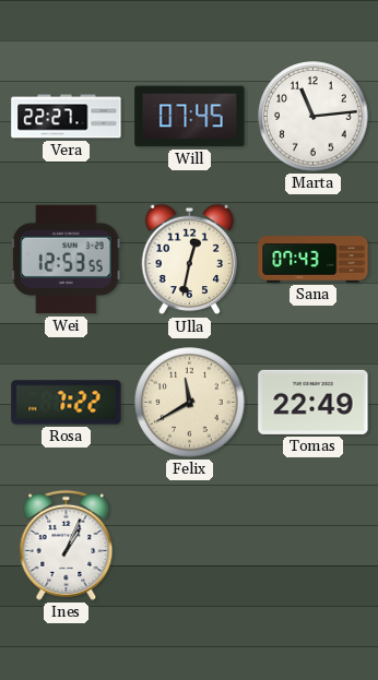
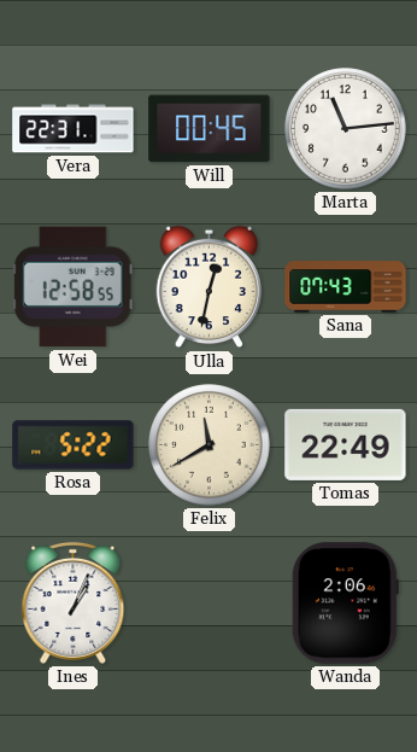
Vera: 22:27 -> 22:31
Will: 07:45 -> 00:45
Wei: 12:53 -> 12:58
Rosa: 7:22 -> 5:22
Wanda: none -> 2:06
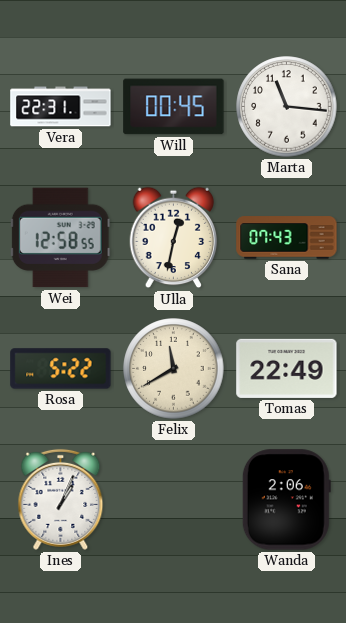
Marta: 11:14 -> 11:16
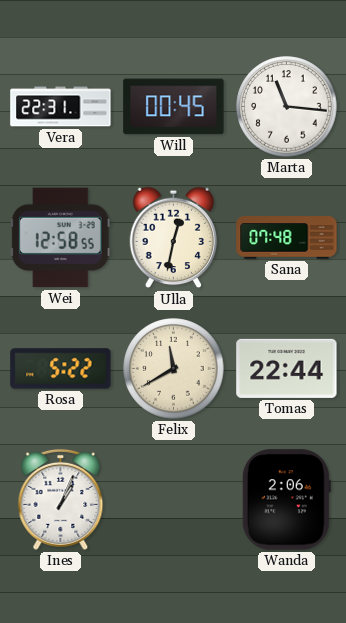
Sana: 07:43 -> 07:48
Tomas: 22:49 -> 22:44
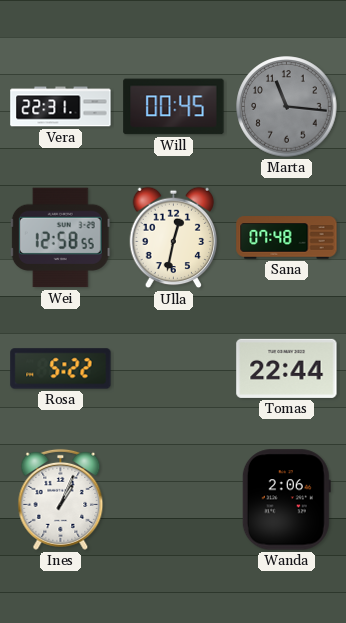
Marta dial: white -> grey
Felix: 11:40 -> none
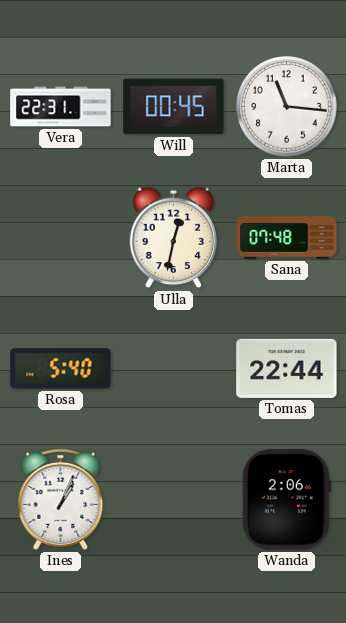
Marta dial: grey -> white
Wei: 12:58 -> none
Rosa: 5:22 -> 5:40
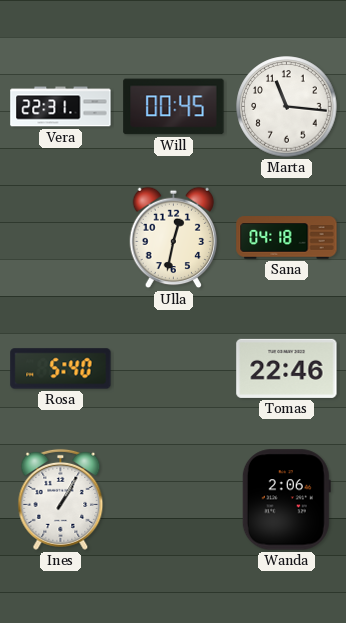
Sana: 07:48 -> 04:18
Tomas: 22:44 -> 22:46
Ines: 1:04 -> 1:05
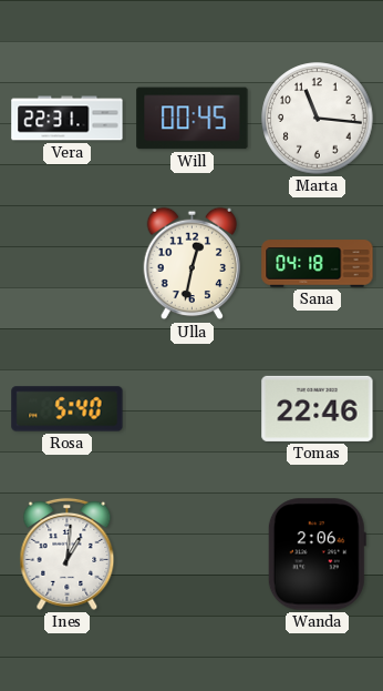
Ines: 1:05 -> 1:01
